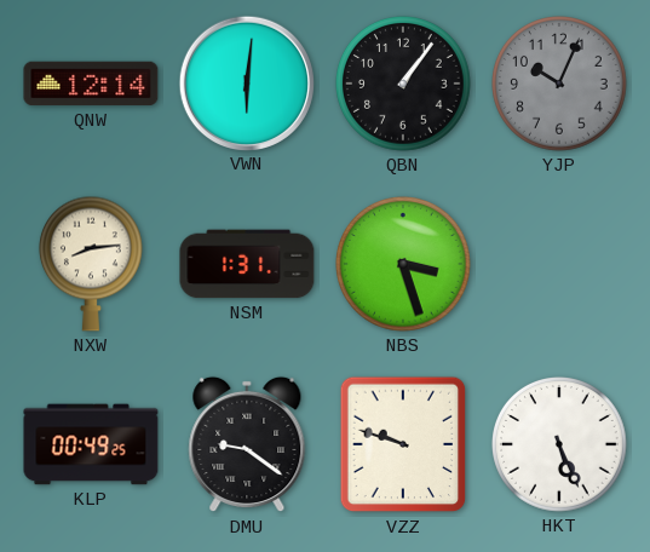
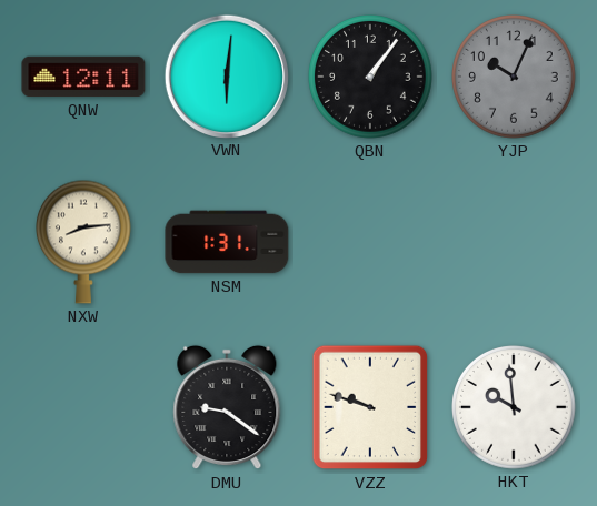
QNW: 12:14 -> 12:11
NBS: 3:27 -> none
KLP: 00:49 -> none
HKT: 5:26 -> 9:59
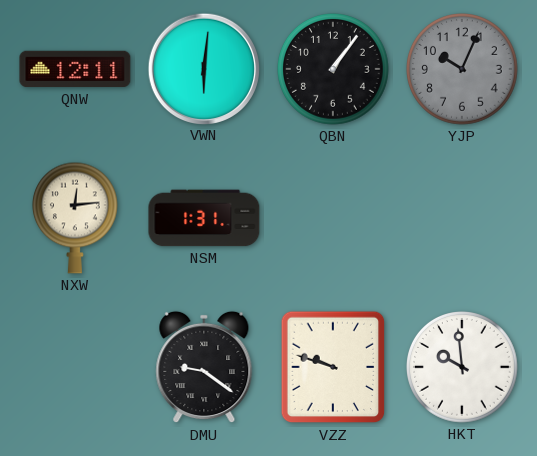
NXW: 8:14 -> 12:14
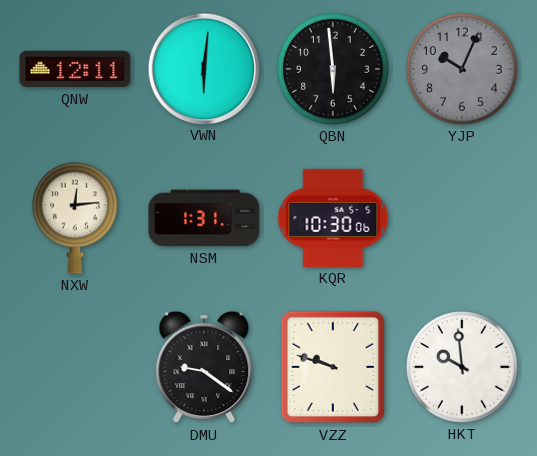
QBN: 1:06 -> 5:59
KQR: none -> 10:30
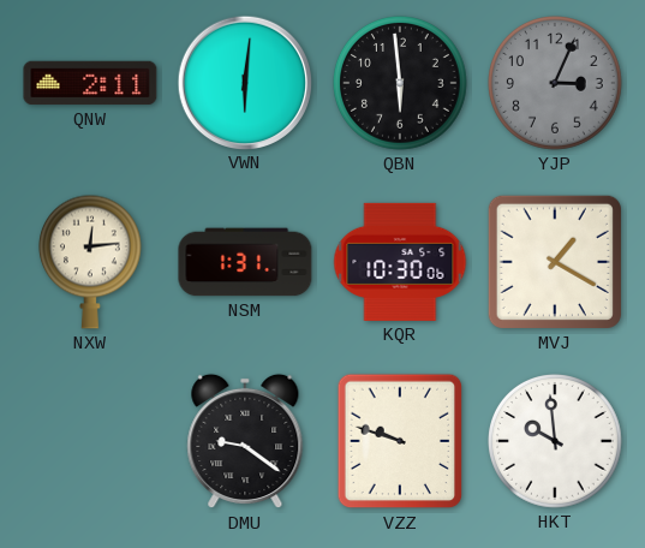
QNW: 12:11 -> 2:11
YJP: 10:04 -> 3:04
MVJ: none -> 1:20
